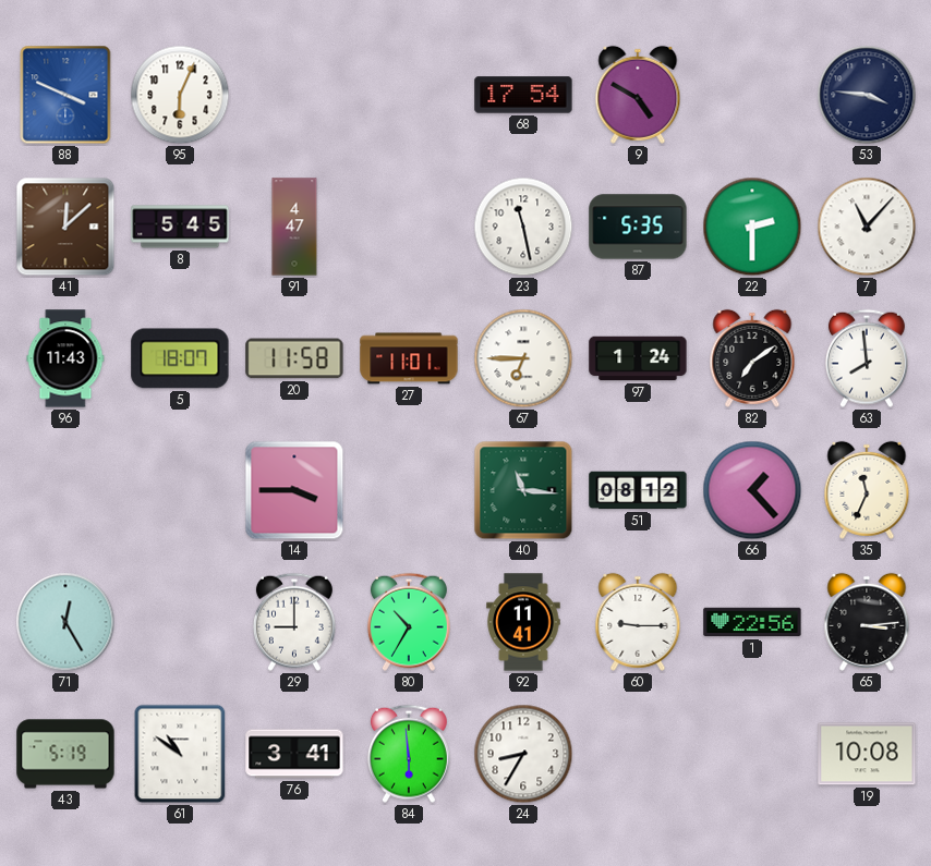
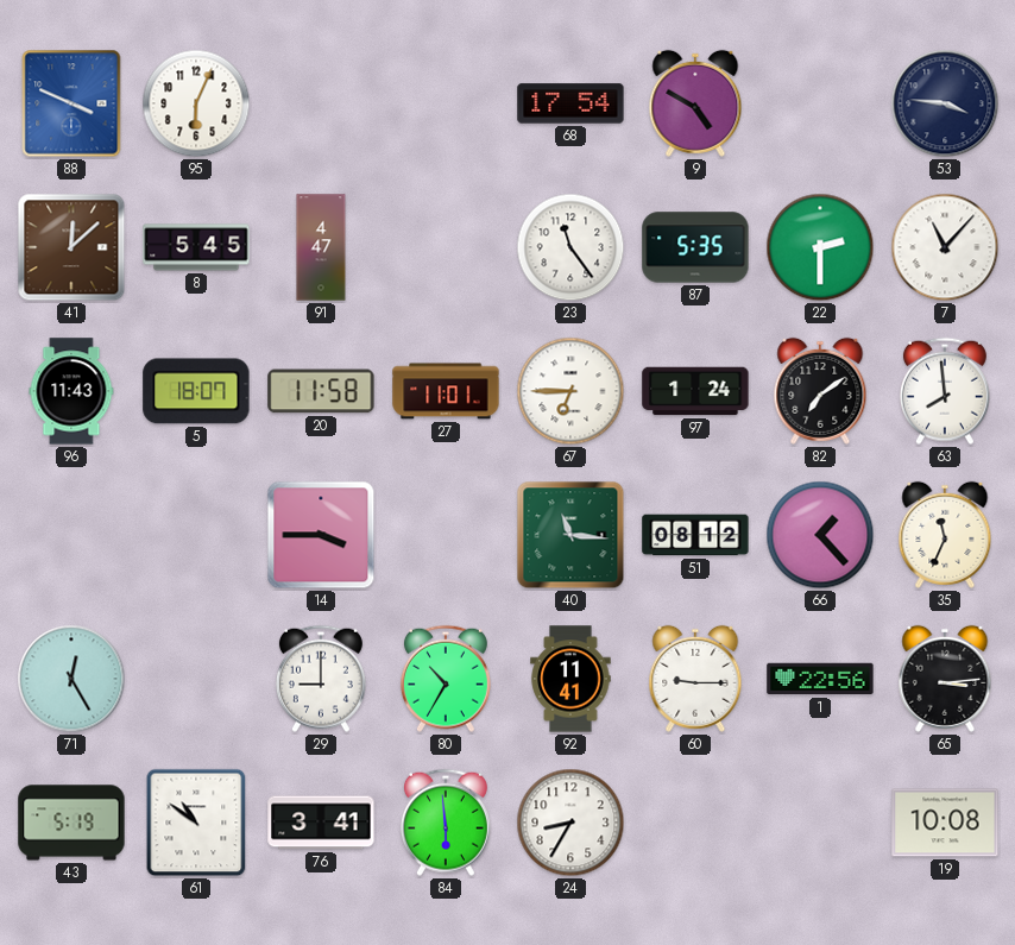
23: 11:28 -> 11:24
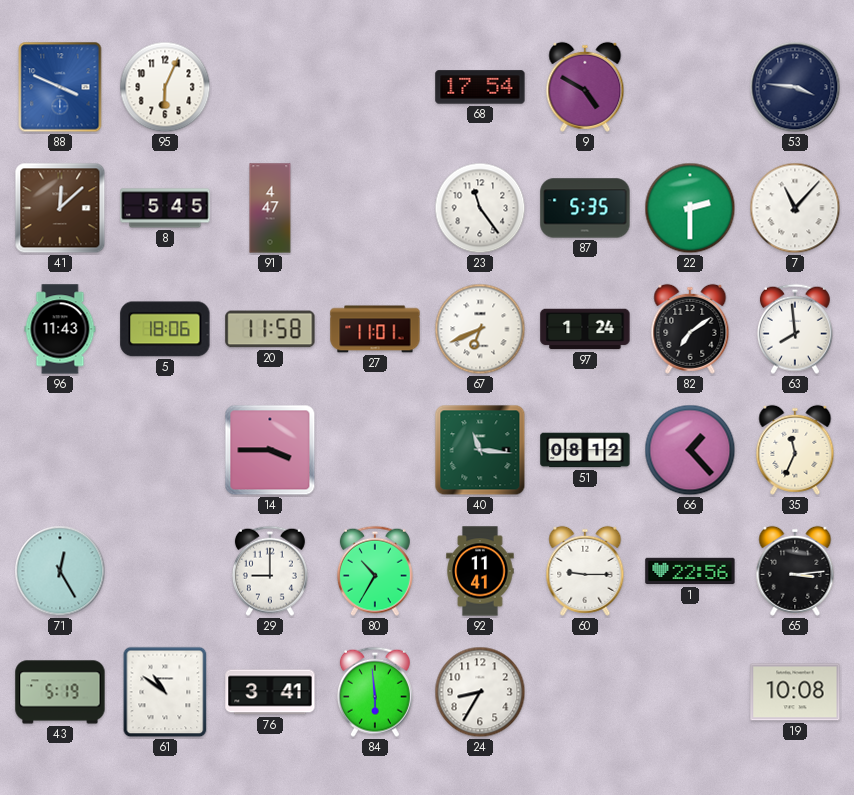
5: 18:07 -> 18:06
67: 6:45 -> 6:41
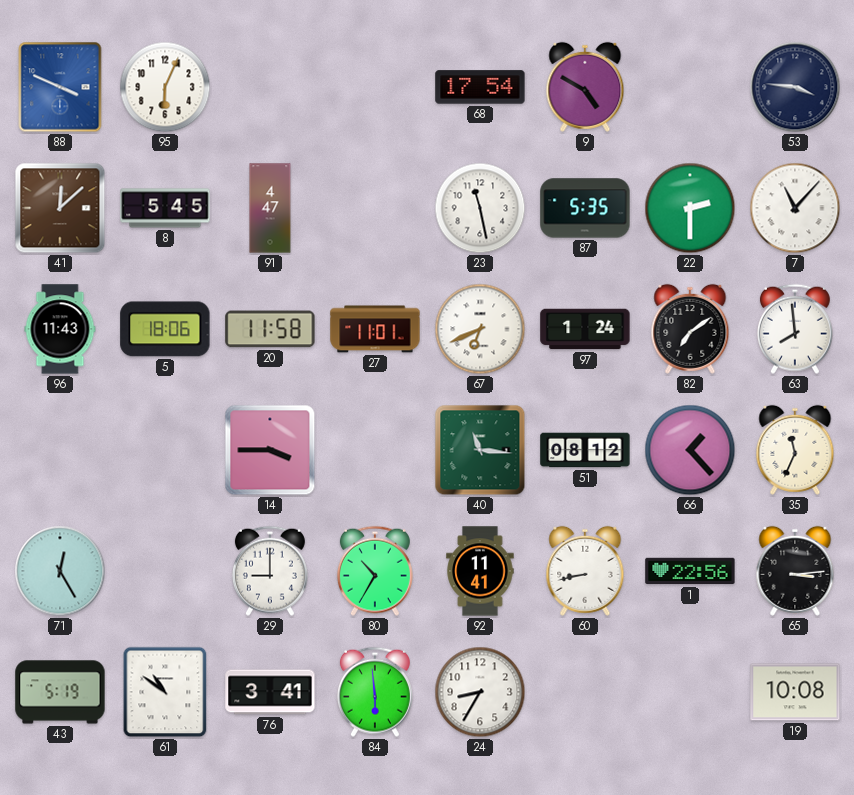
23: 11:24 -> 11:28
60: 9:15 -> 8:43
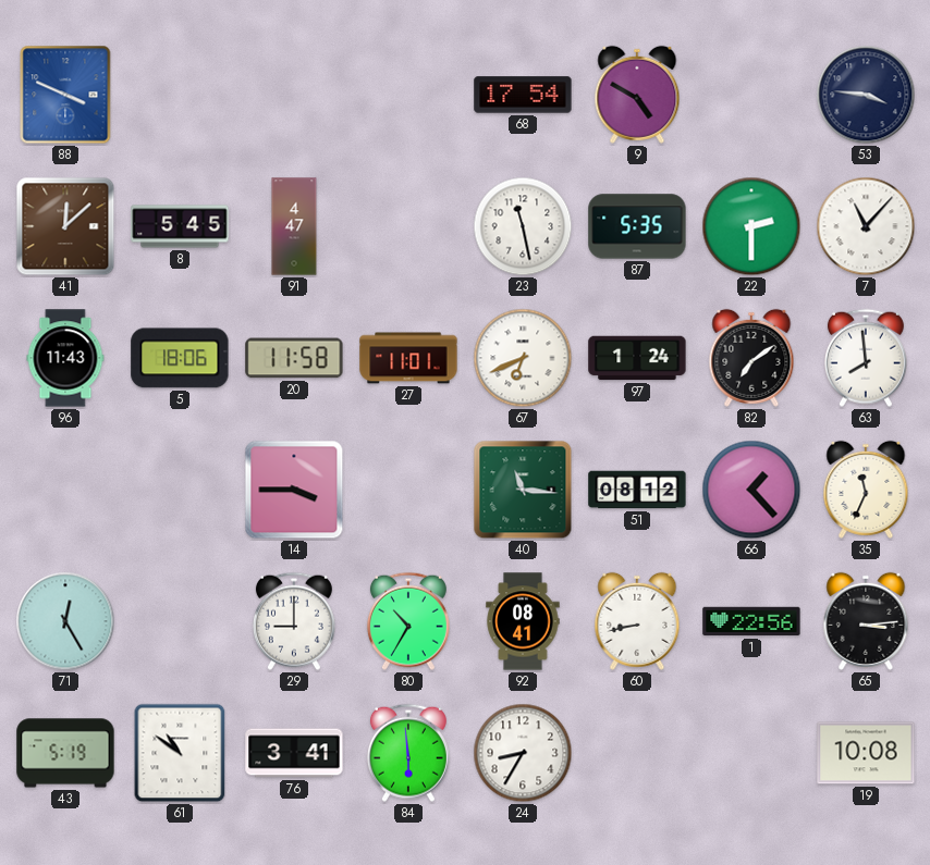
95: 6:04 -> none
92: 11:41 -> 08:41
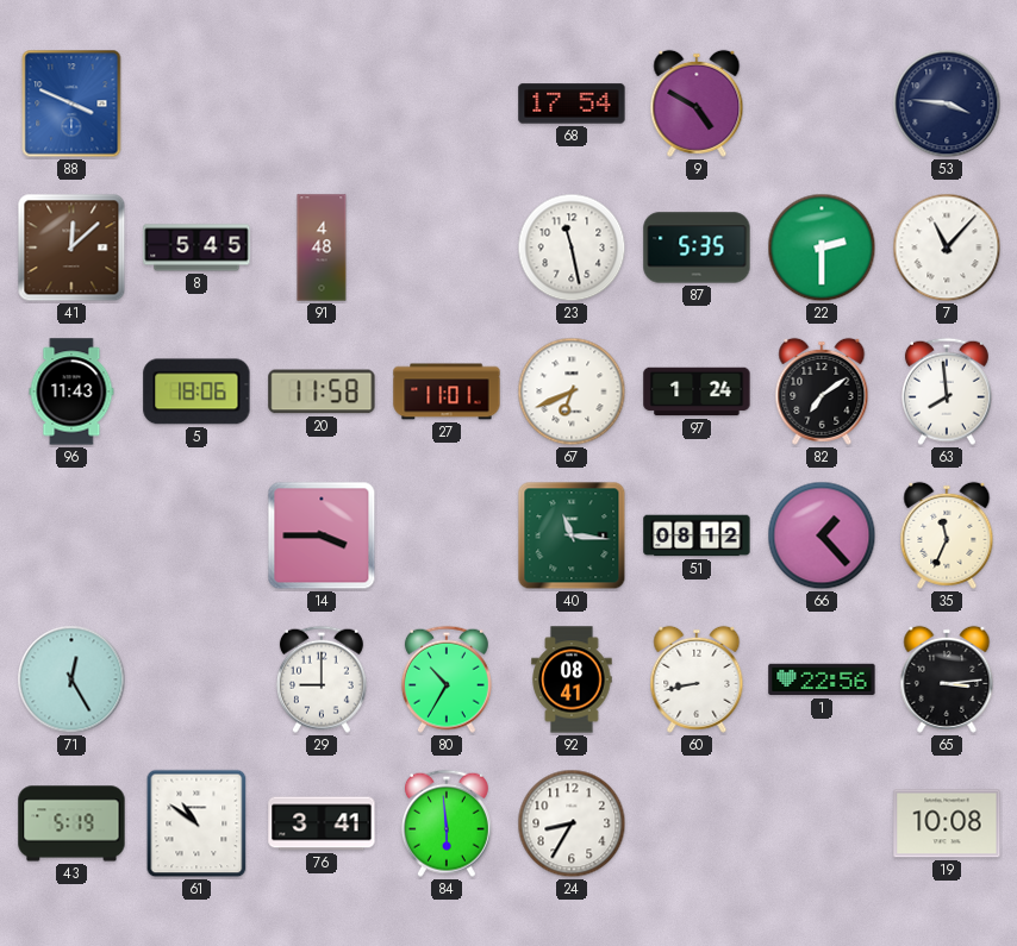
91: 4:47 -> 4:48
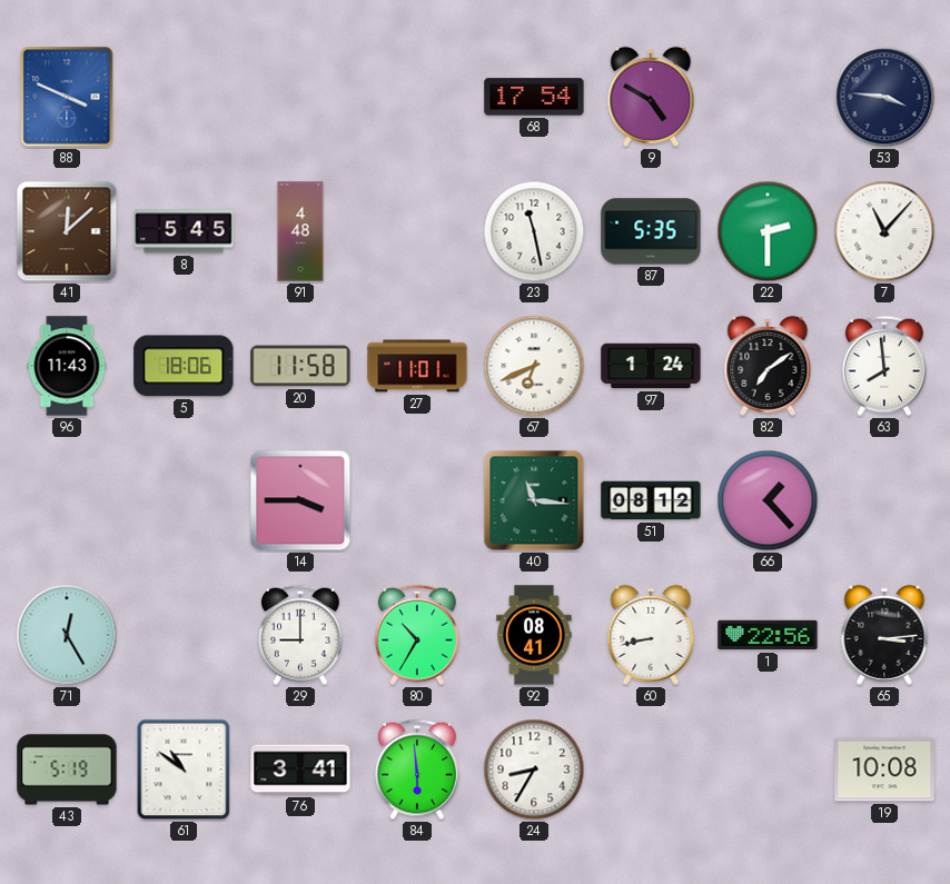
35: 11:34 -> none
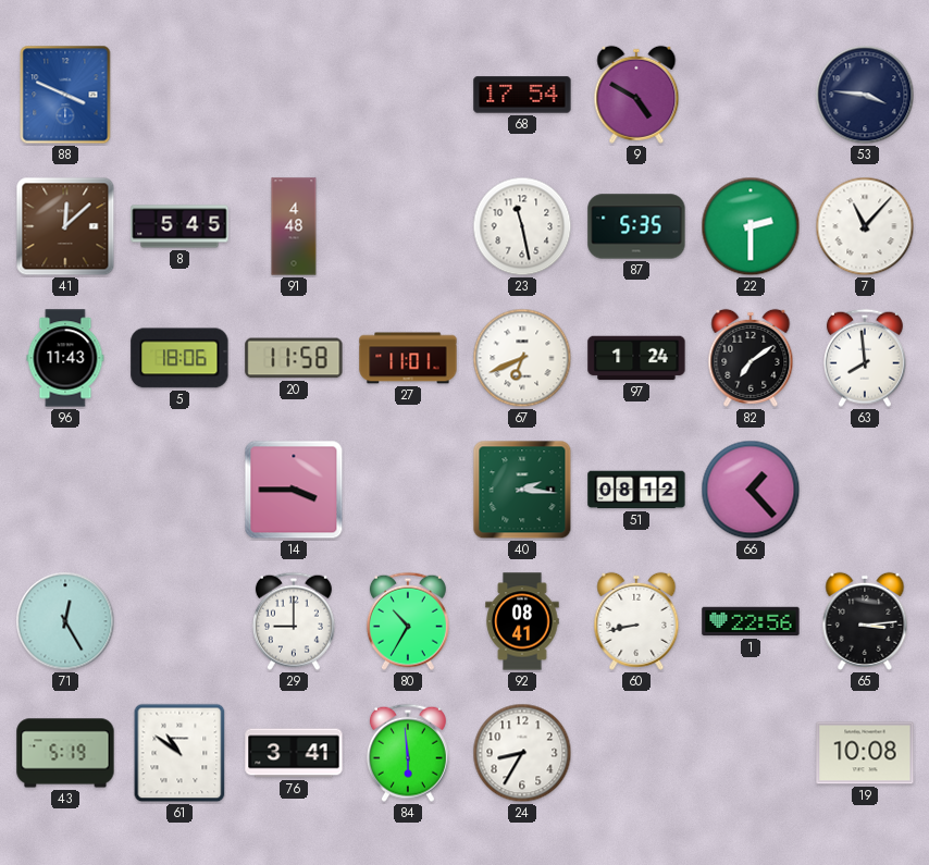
40: 11:16 -> 2:16
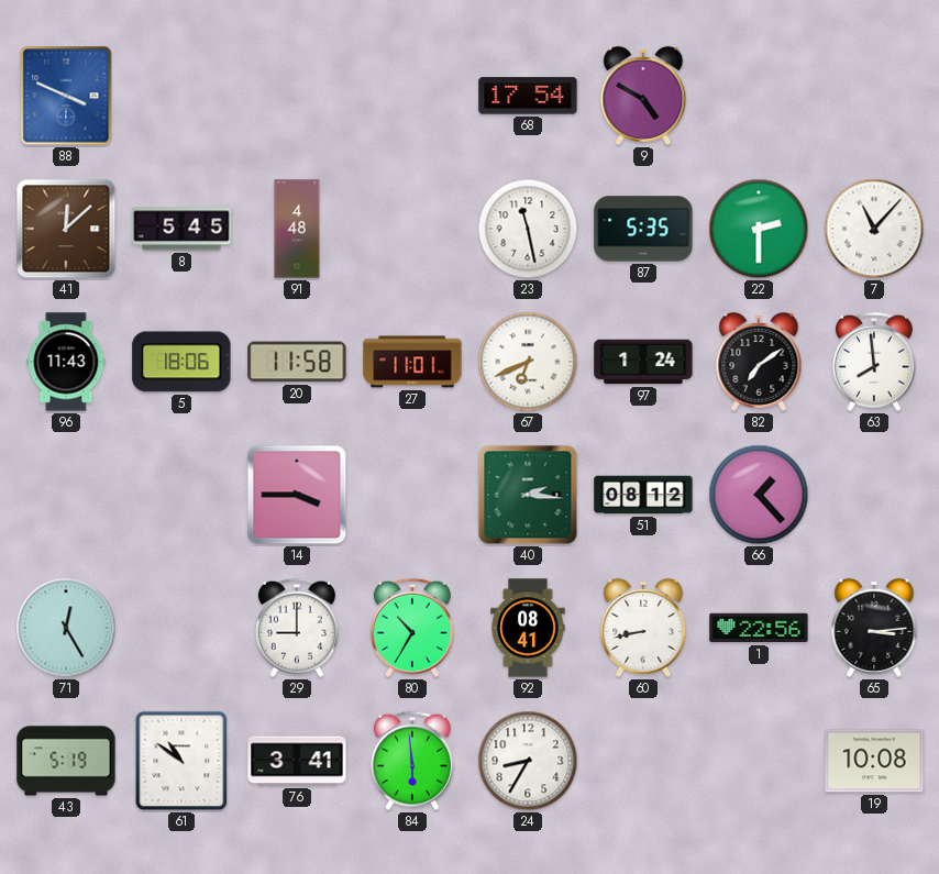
53: 3:46 -> none
